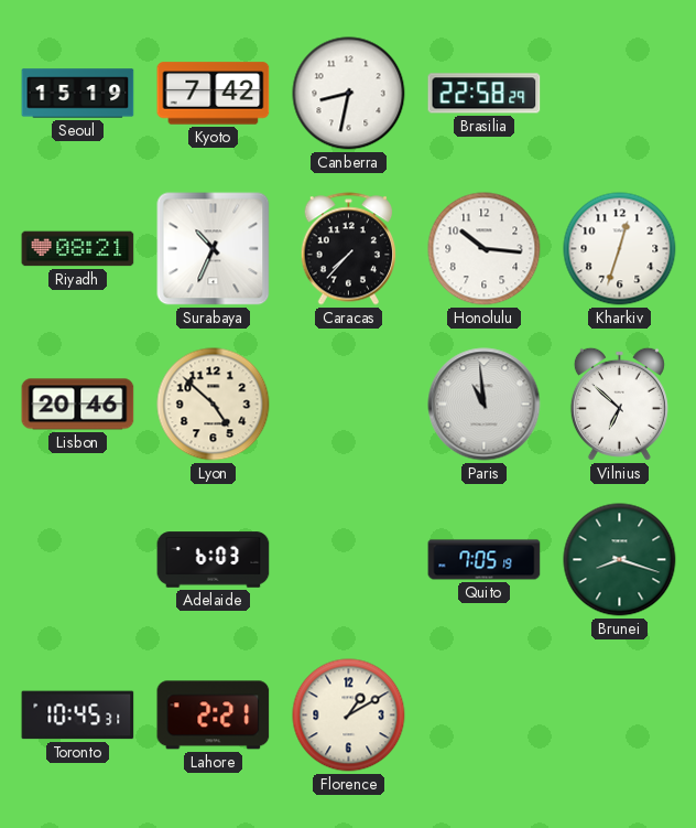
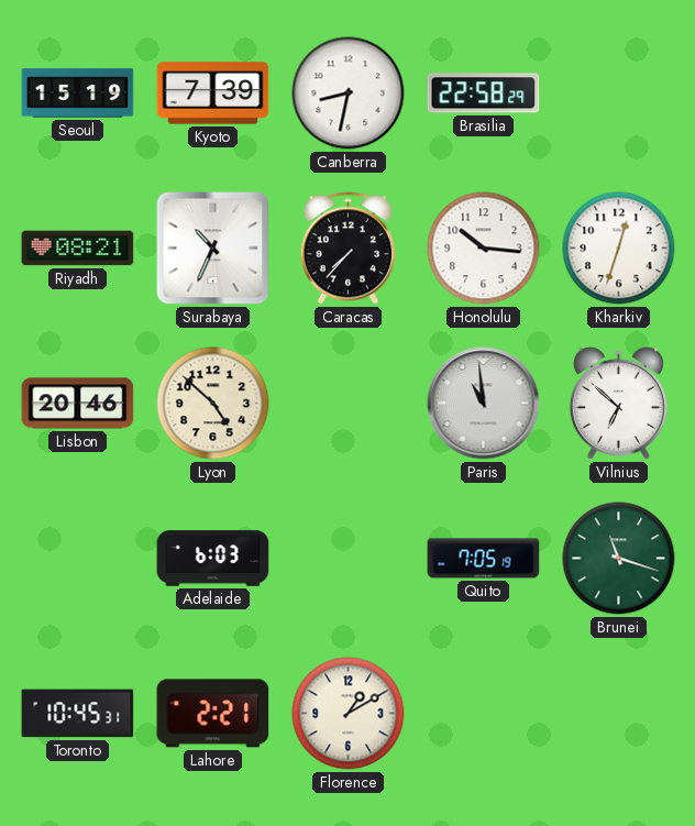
Kyoto: 7:42 -> 7:39
Brunei: 8:18 -> 11:18
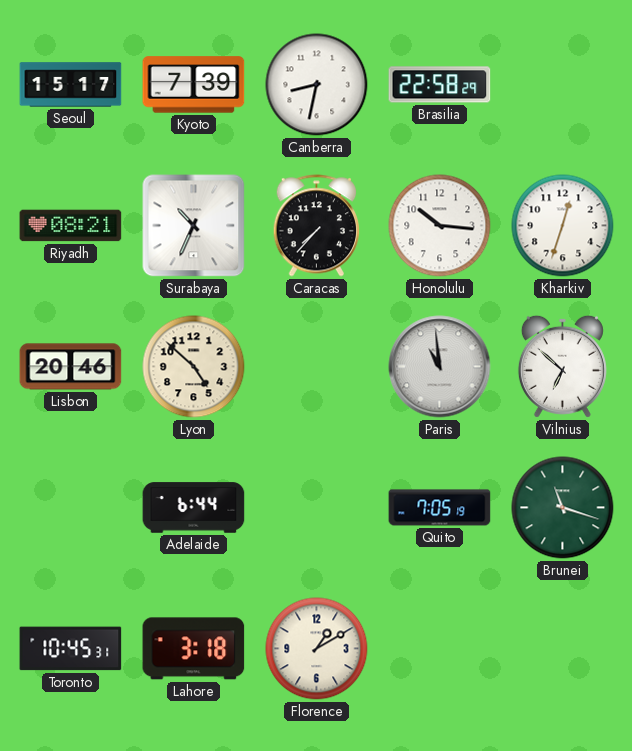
Seoul: 15:19 -> 15:17
Adelaide: 6:03 -> 6:44
Lahore: 2:21 -> 3:18
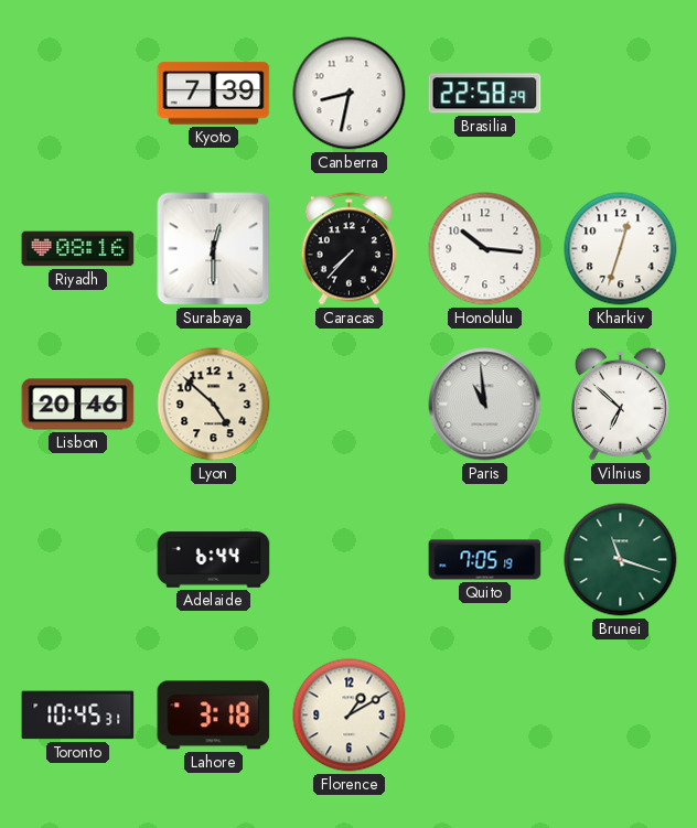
Seoul: 15:17 -> none
Riyadh: 08:21 -> 08:16
Surabaya: 10:34 -> 12:30
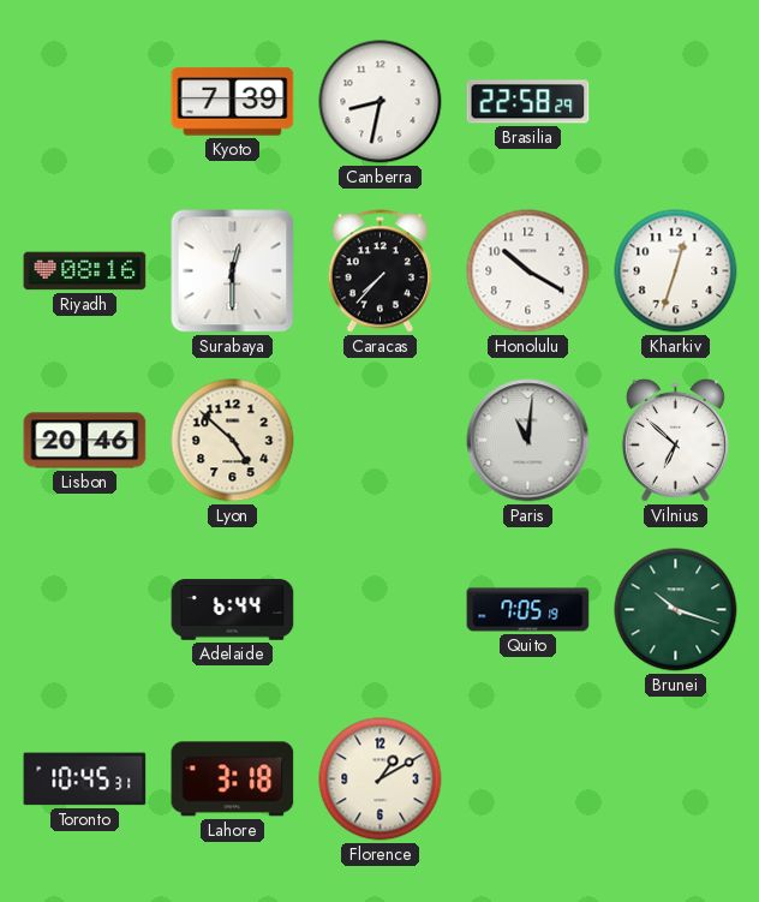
Honolulu: 10:16 -> 10:20
Paris: 10:59 -> 11:01
Brunei: 11:18 -> 10:18
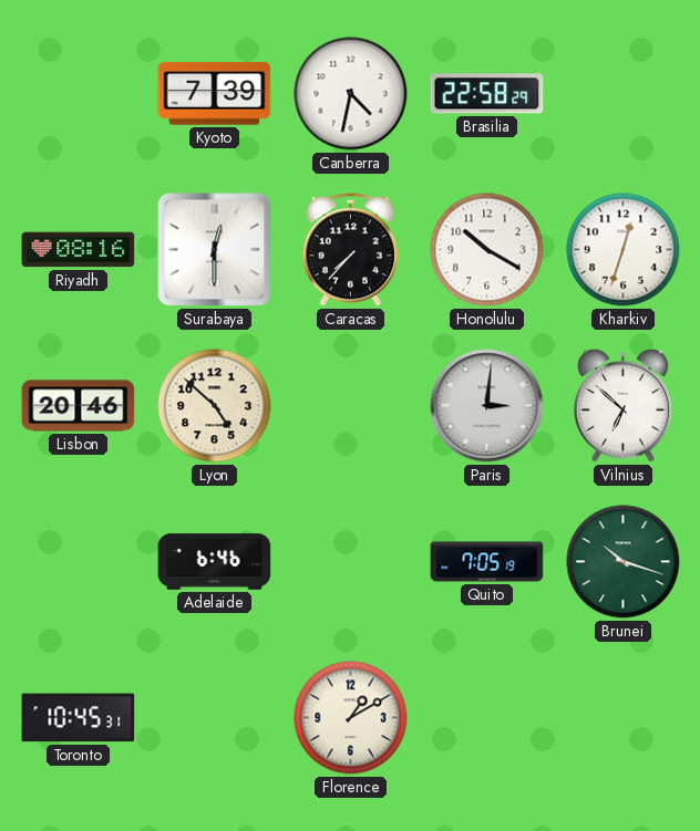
Canberra: 8:32 -> 4:32
Paris: 11:01 -> 3:01
Adelaide: 6:44 -> 6:46
Lahore: 3:18 -> none
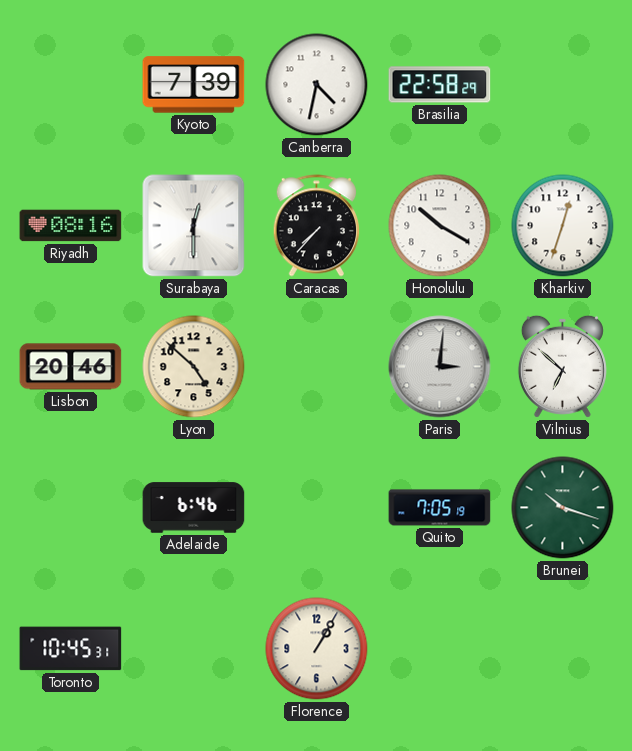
Florence: 1:10 -> 1:05
